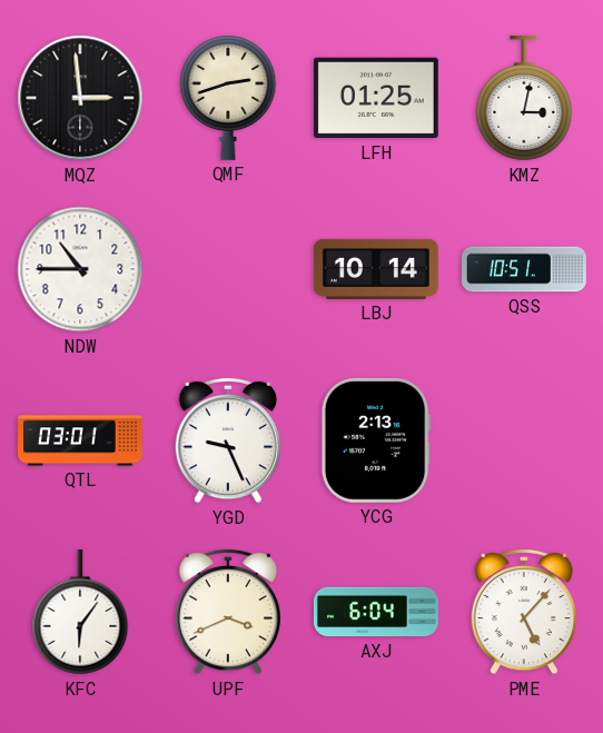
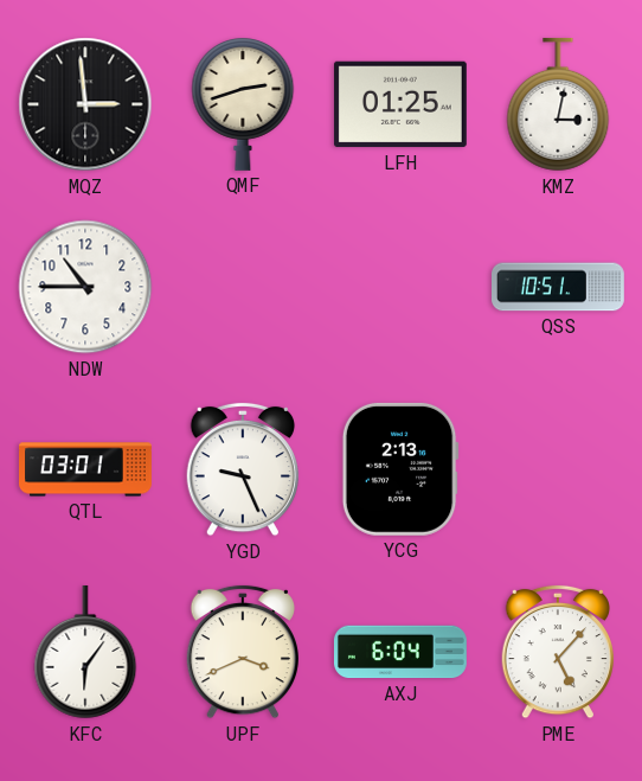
LBJ: 10:14 -> none
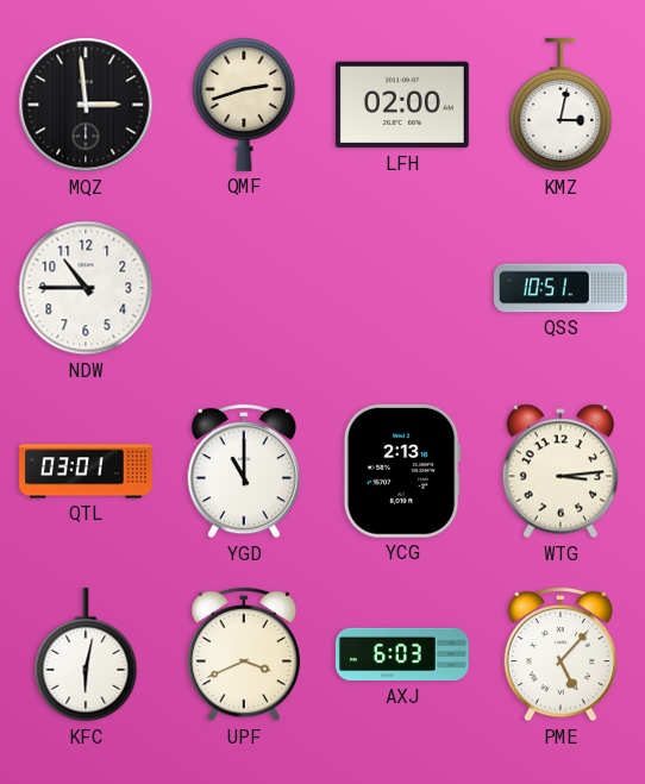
LFH: 01:25 -> 02:00
YGD: 9:26 -> 11:00
WTG: none -> 3:14
KFC: 6:06 -> 6:02
AXJ: 6:04 -> 6:03
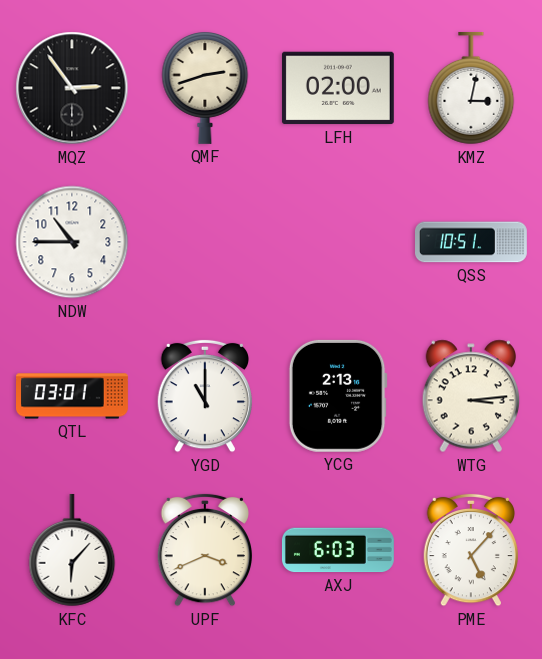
MQZ: 2:59 -> 2:54
KFC: 6:02 -> 6:07
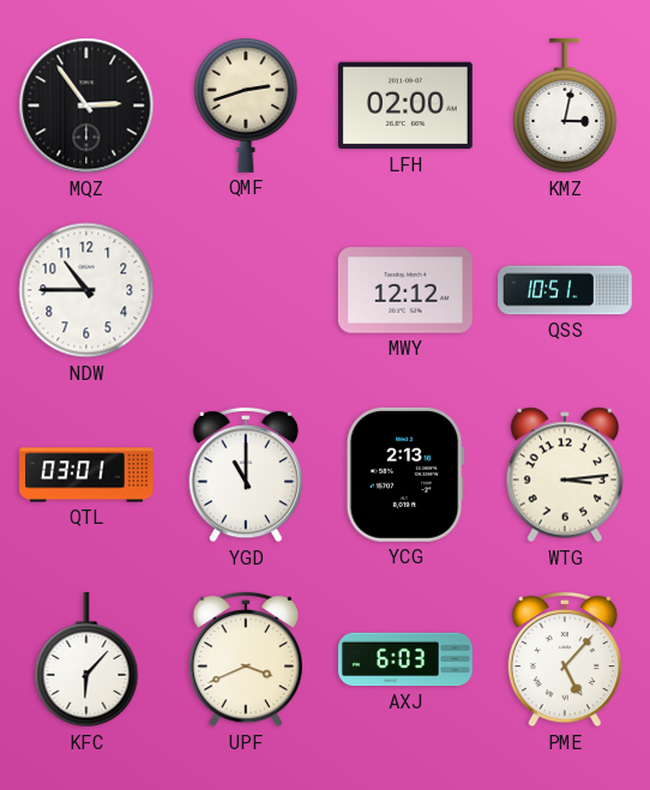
MWY: none -> 12:12
